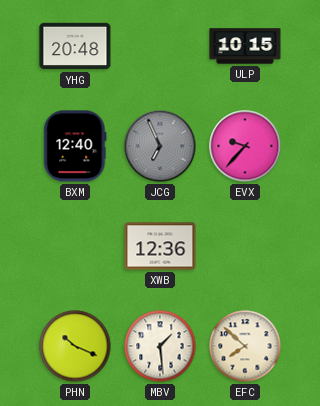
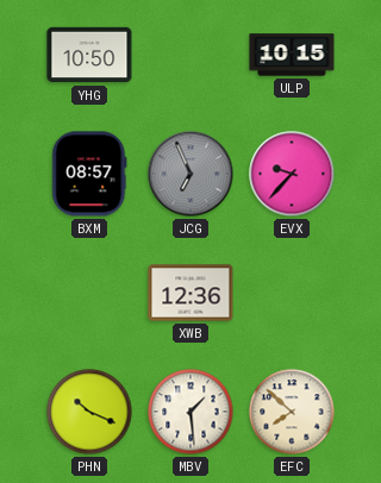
YHG: 20:48 -> 10:50
BXM: 12:40 -> 08:57
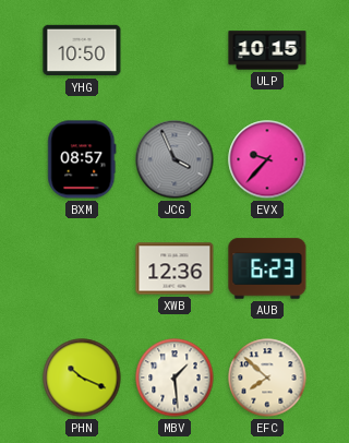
JCG: 6:56 -> 3:56
AUB: none -> 6:23
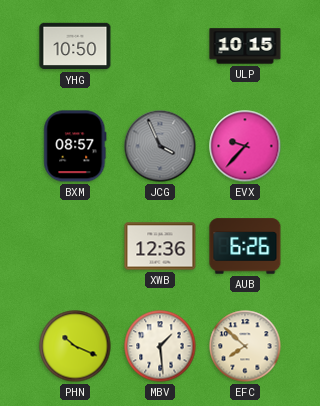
AUB: 6:23 -> 6:26
